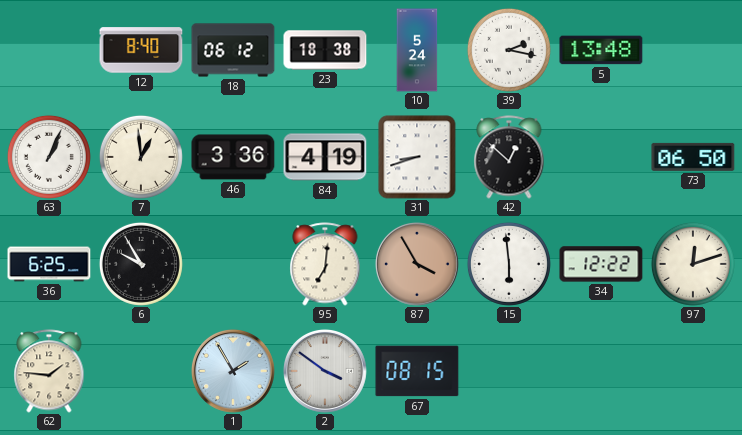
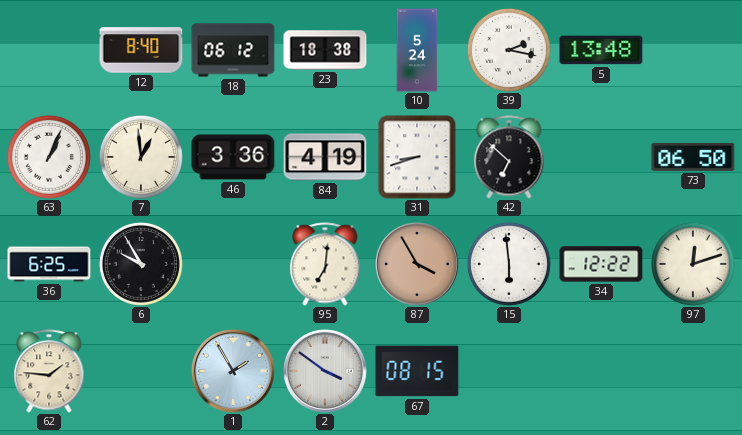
42: 12:52 -> 6:52
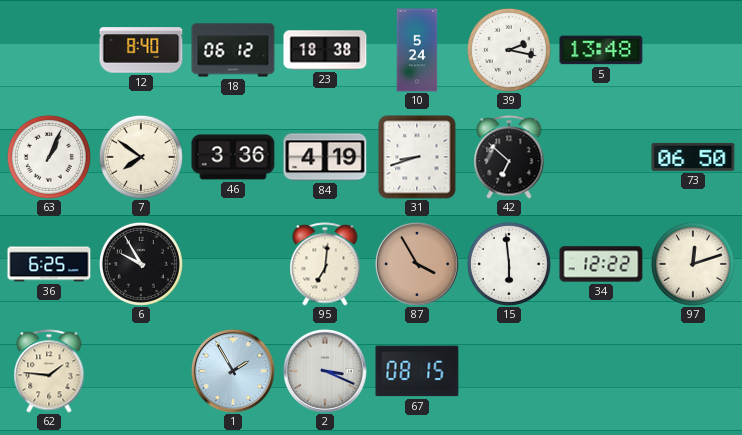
7: 12:59 -> 7:51
2: 3:51 -> 3:19
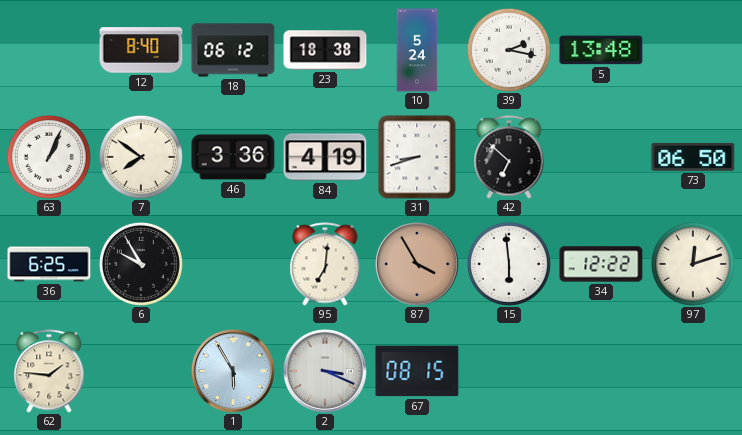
1: 1:55 -> 5:55
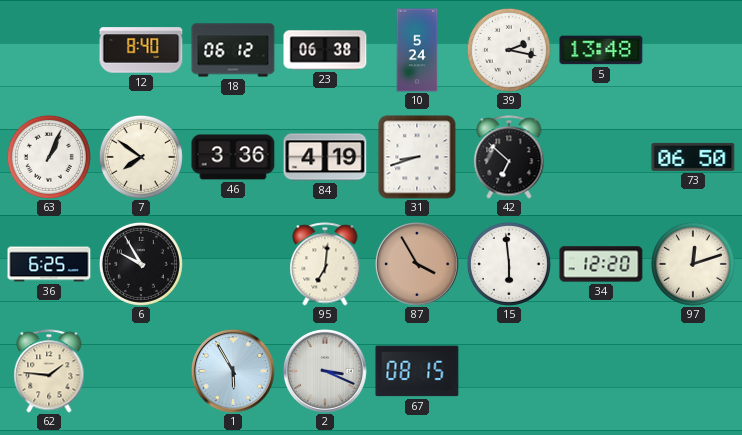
23: 18:38 -> 06:38
34: 12:22 -> 12:20
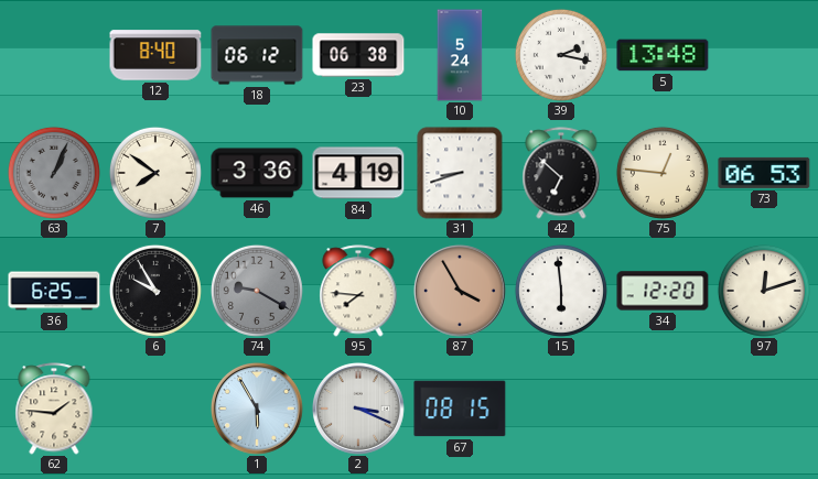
63 dial: white -> grey
75: none -> 12:46
73: 06:50 -> 06:53
74: none -> 9:20
95: 7:01 -> 7:46
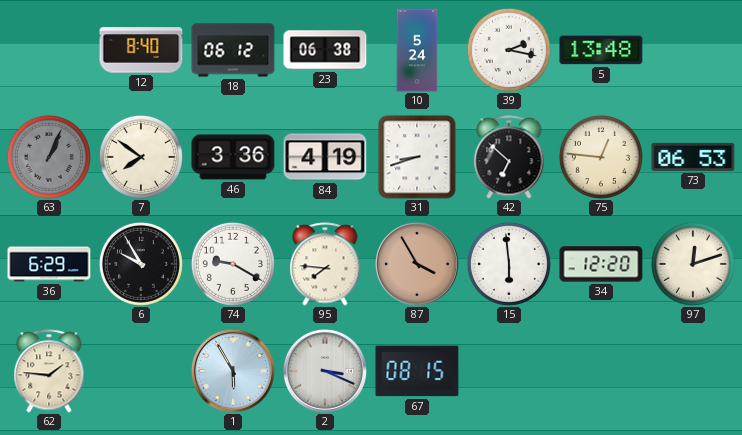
36: 6:25 -> 6:29
74 dial: grey -> white
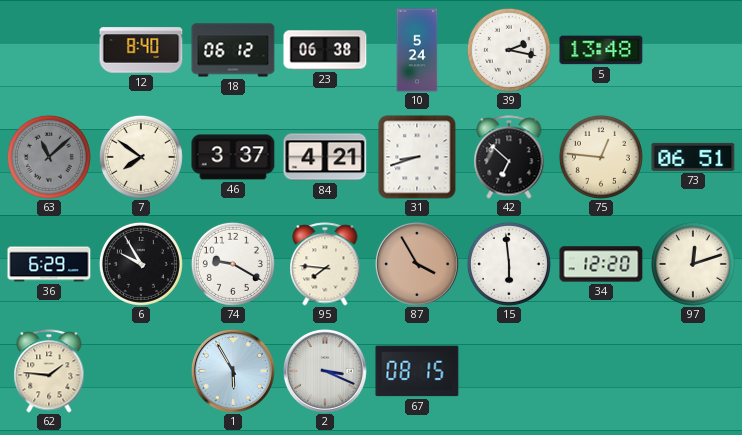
63: 1:04 -> 11:08
46: 3:36 -> 3:37
84: 4:19 -> 4:21
73: 06:53 -> 06:51
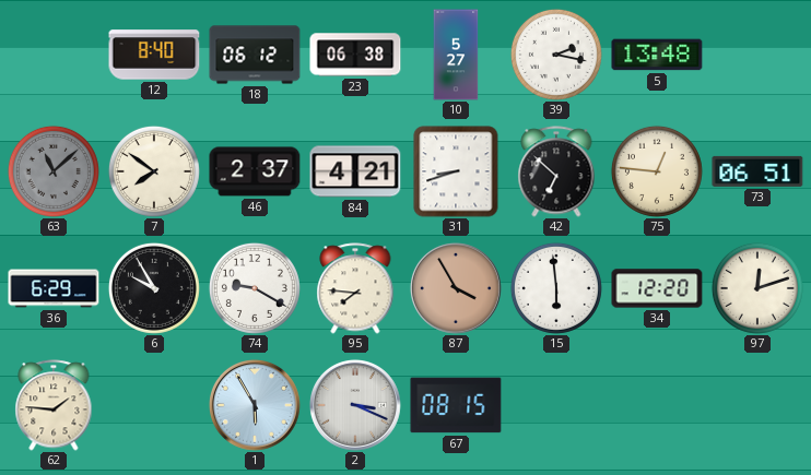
10: 5:24 -> 5:27
46: 3:37 -> 2:37
